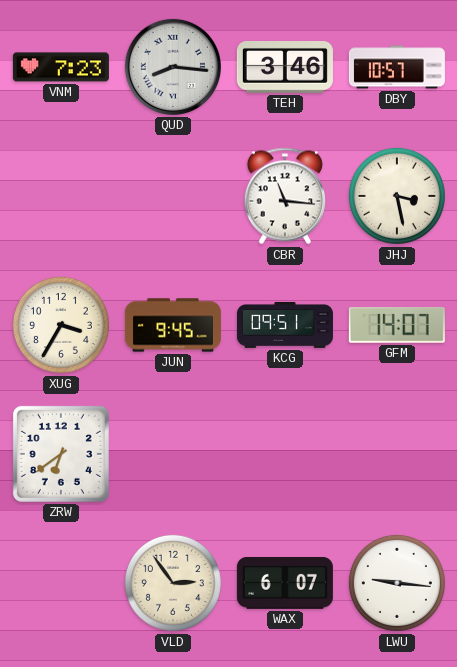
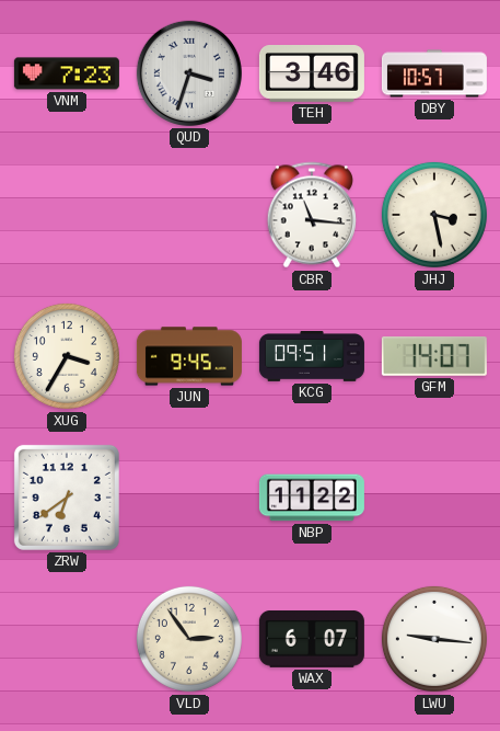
QUD: 8:16 -> 3:33
NBP: none -> 11:22
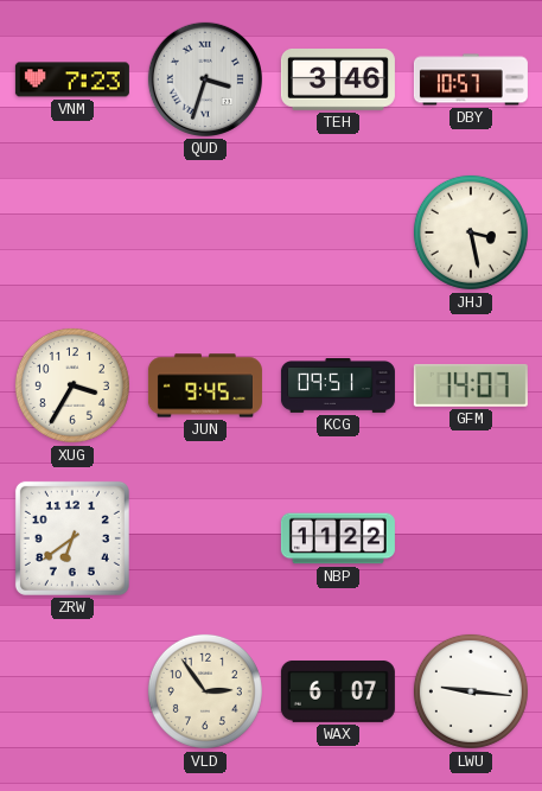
CBR: 11:16 -> none
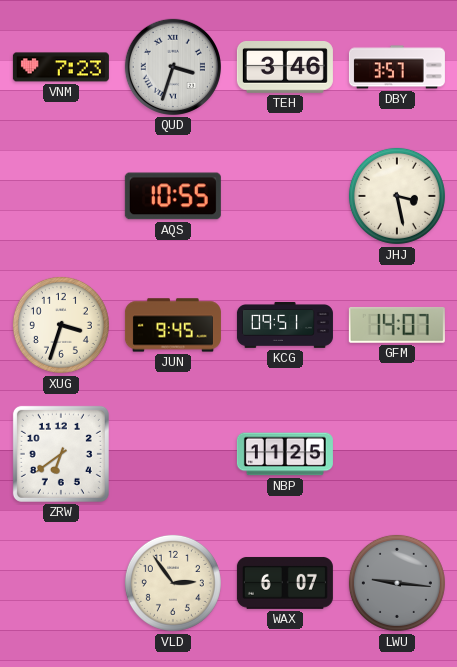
DBY: 10:57 -> 3:57
AQS: none -> 10:55
XUG: 3:35 -> 3:33
NBP: 11:22 -> 11:25
LWU dial: white -> grey
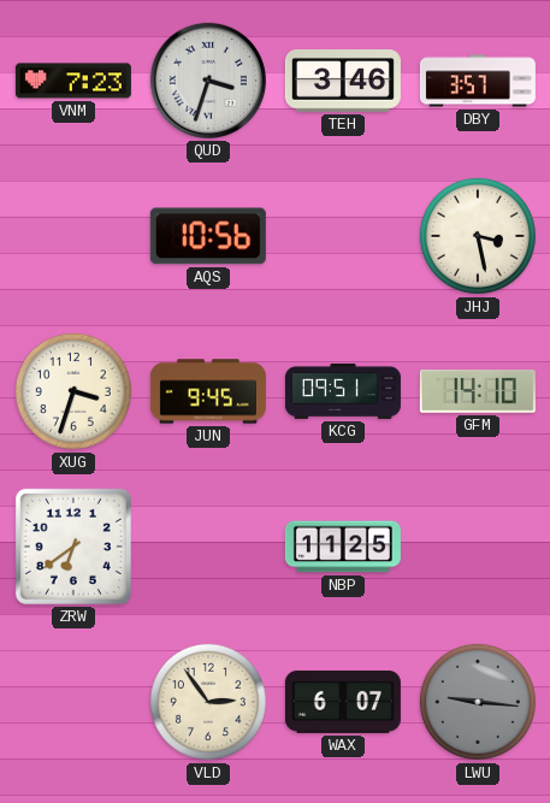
AQS: 10:55 -> 10:56
GFM: 14:07 -> 14:10
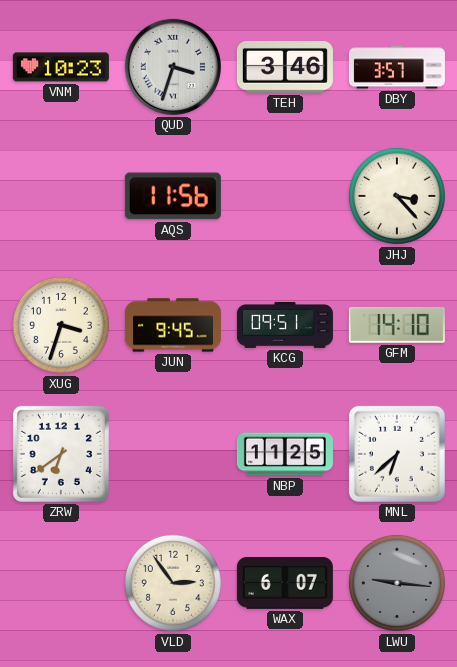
VNM: 7:23 -> 10:23
AQS: 10:56 -> 11:56
JHJ: 3:28 -> 3:23
MNL: none -> 6:38
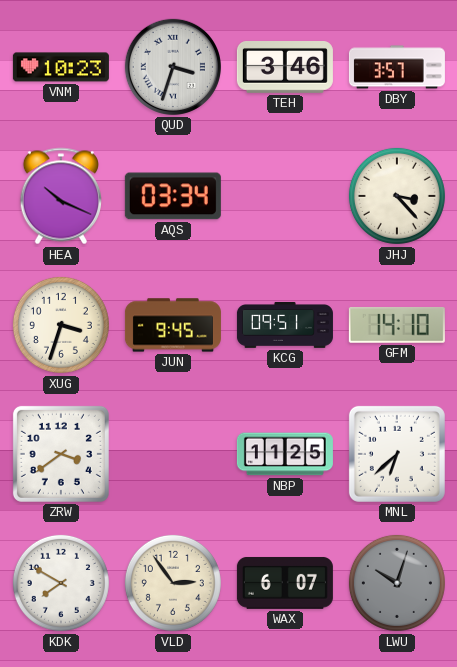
HEA: none -> 10:19
AQS: 11:56 -> 03:34
ZRW: 6:39 -> 3:39
KDK: none -> 7:50
LWU: 9:16 -> 10:03
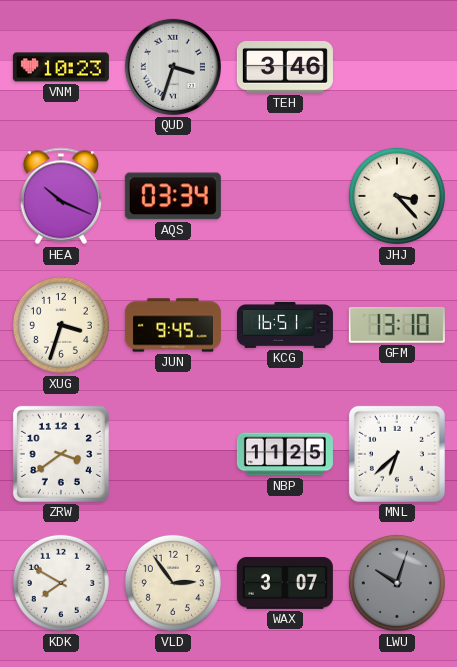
DBY: 3:57 -> none
KCG: 09:51 -> 16:51
GFM: 14:10 -> 13:10
WAX: 6:07 -> 3:07
